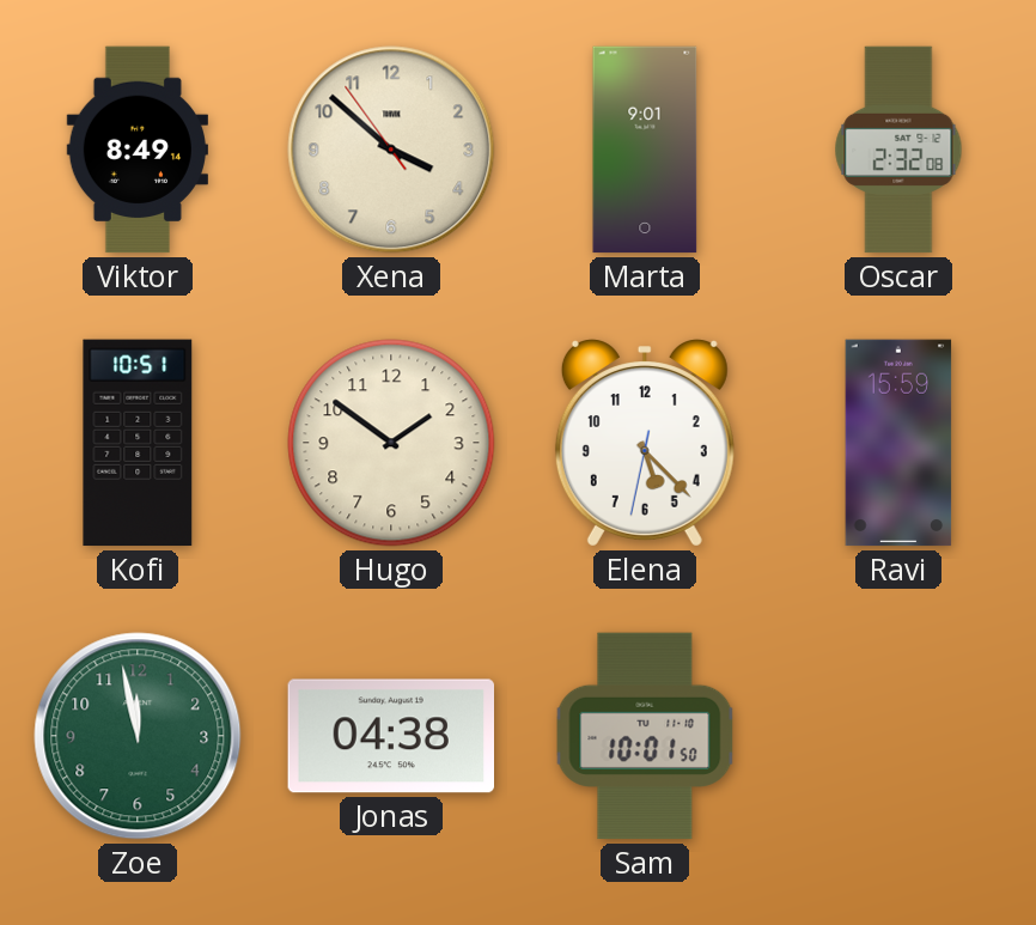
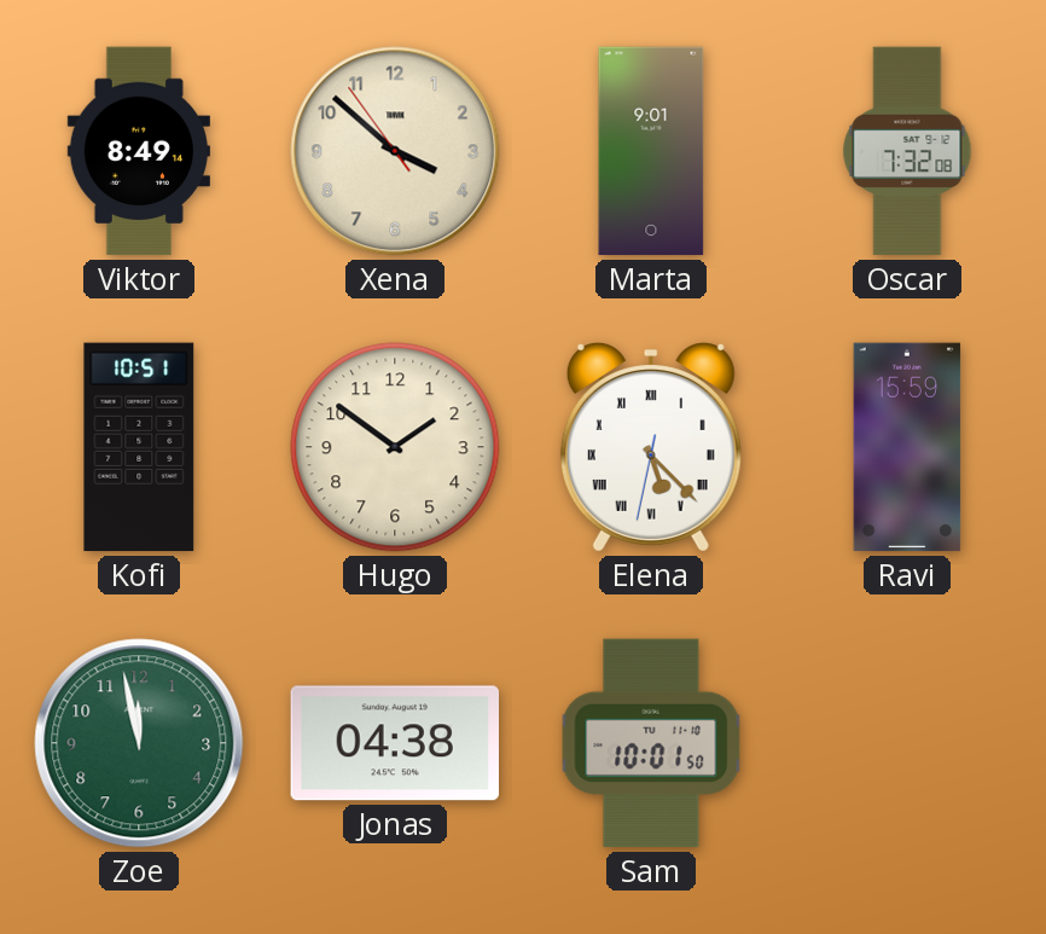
Oscar: 2:32 -> 7:32
Elena numerals: Arabic -> Roman
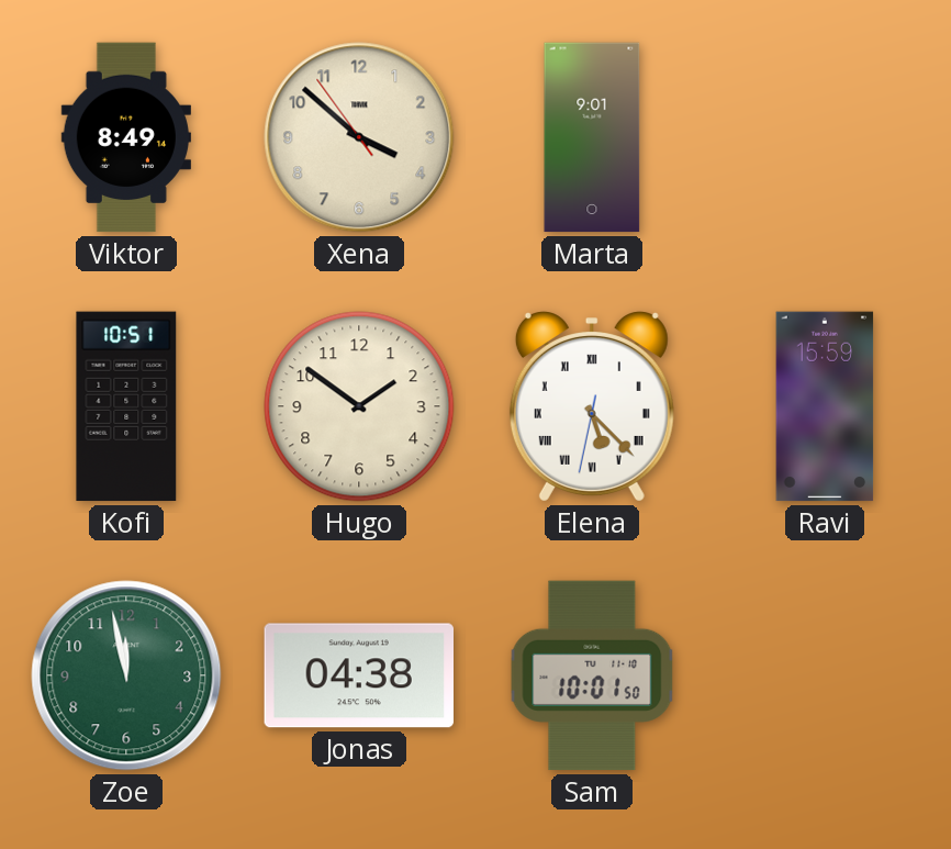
Oscar: 7:32 -> none
